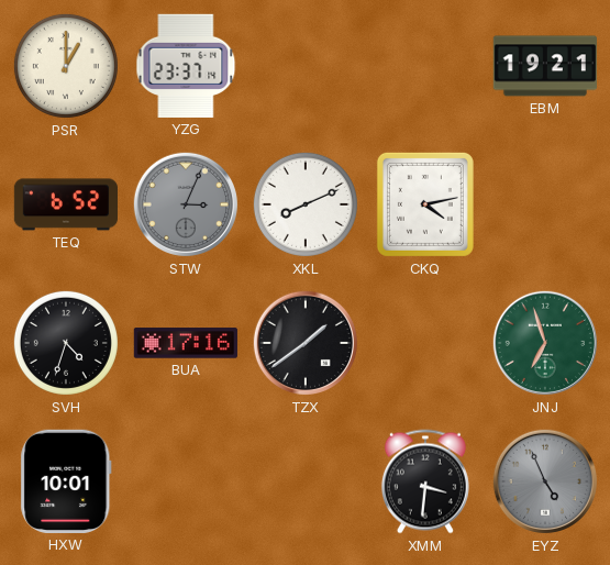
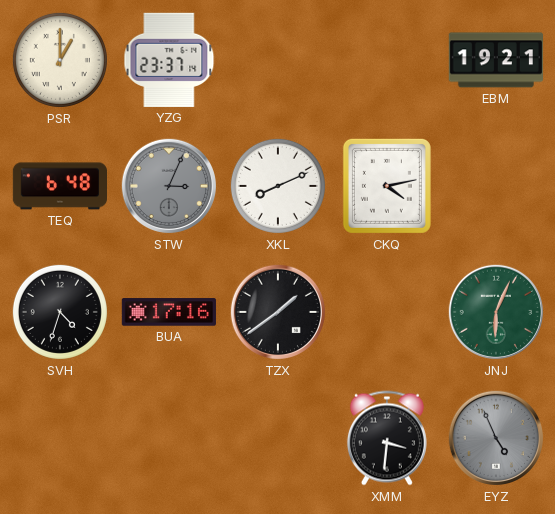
TEQ: 6:52 -> 6:48
JNJ: 6:57 -> 6:04
HXW: 10:01 -> none
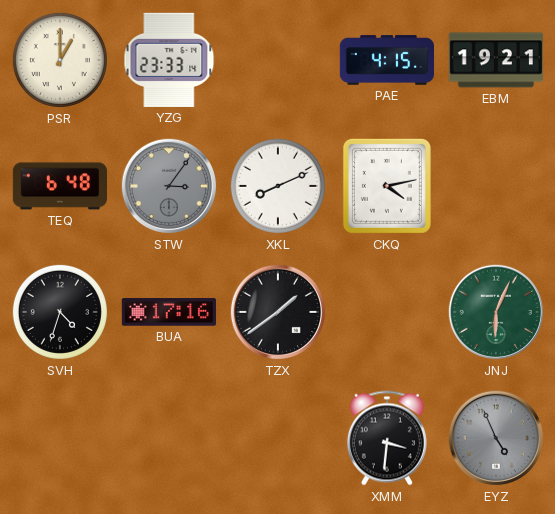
YZG: 23:37 -> 23:33
PAE: none -> 4:15
STW: 3:04 -> 3:06
